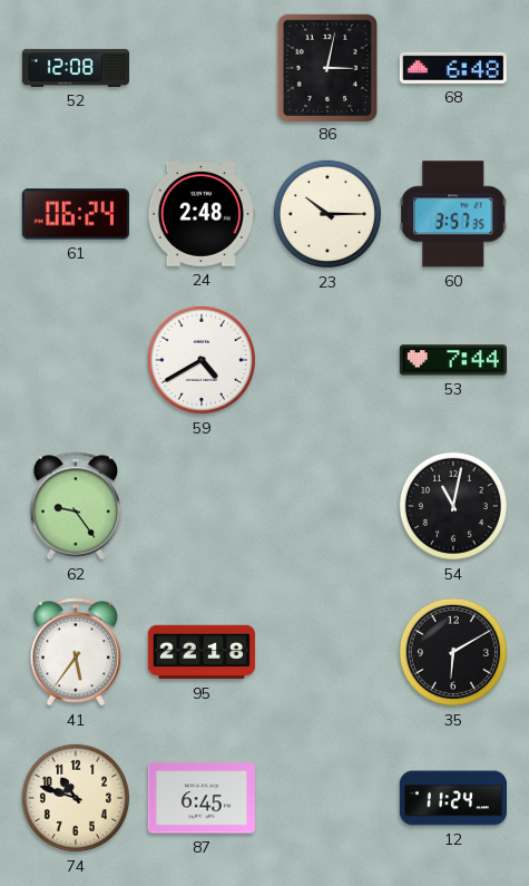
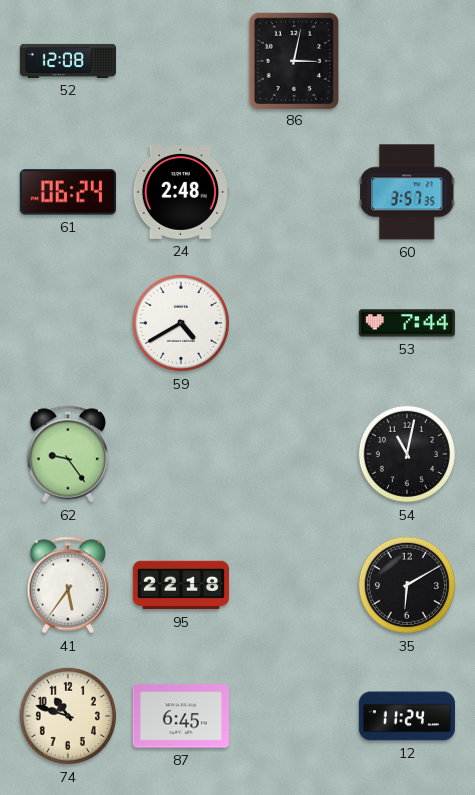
68: 6:48 -> none
23: 10:15 -> none
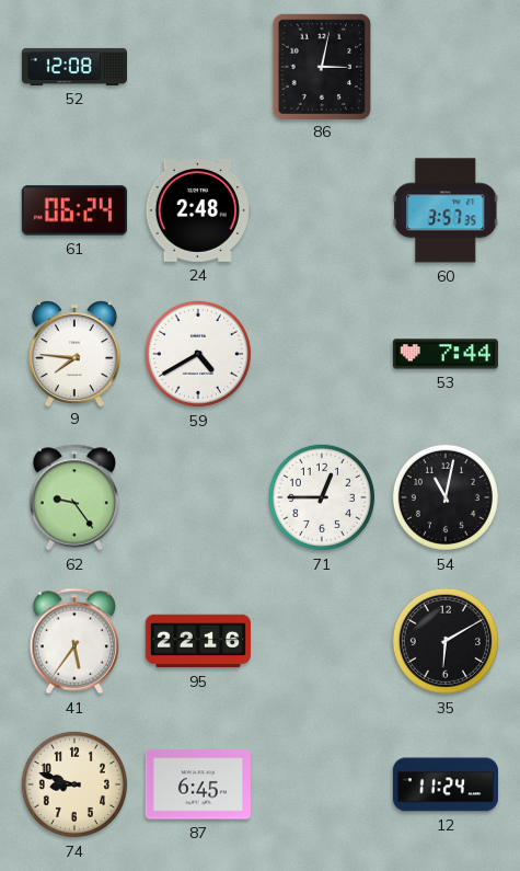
9: none -> 7:46
71: none -> 12:45
95: 22:18 -> 22:16
74: 10:48 -> 8:48
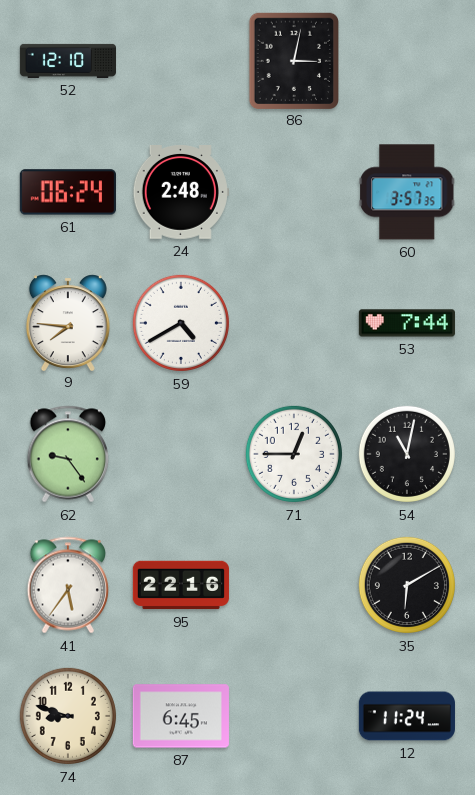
52: 12:08 -> 12:10
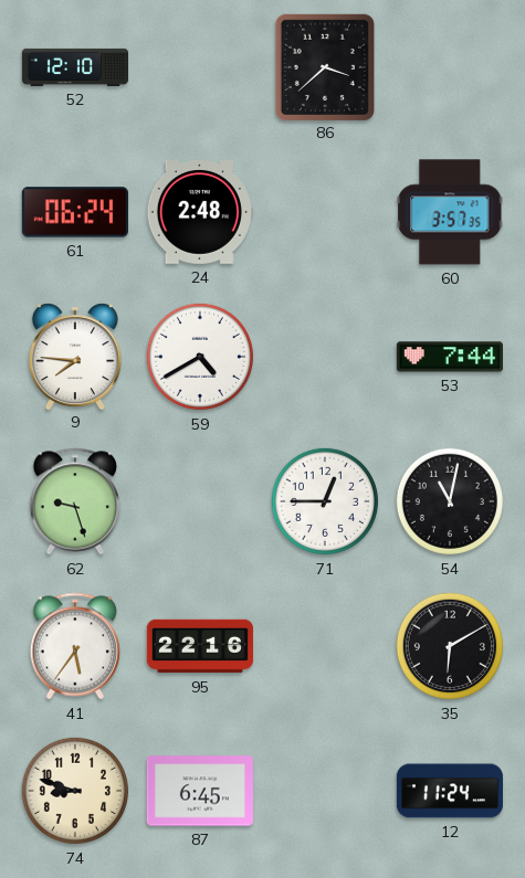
86: 3:02 -> 3:38
62: 9:24 -> 9:27
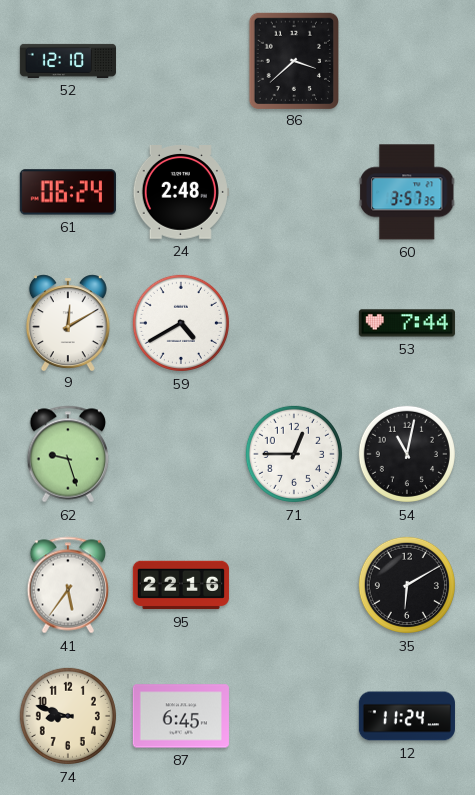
9: 7:46 -> 12:10
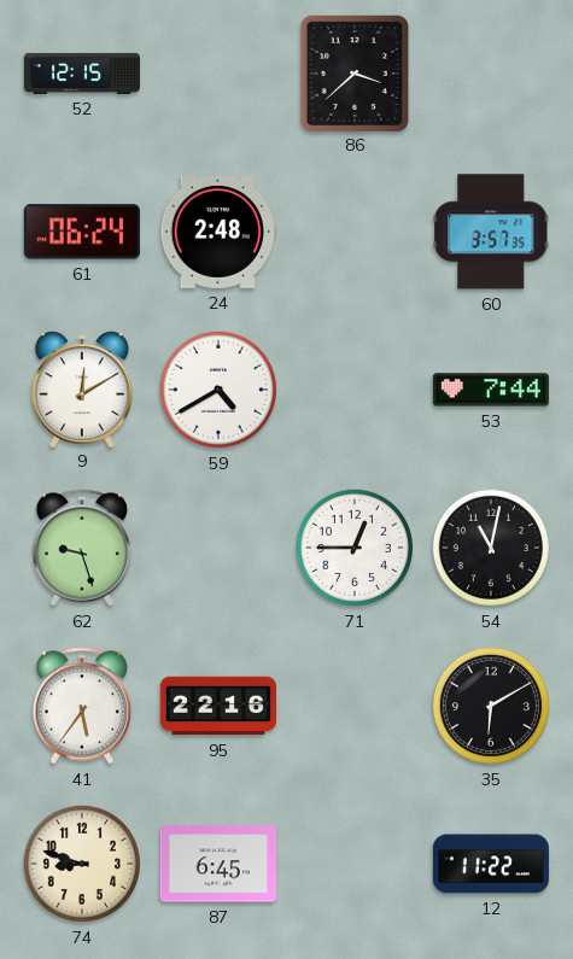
52: 12:10 -> 12:15
12: 11:24 -> 11:22
